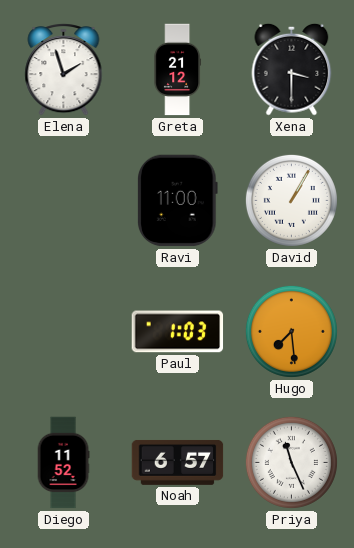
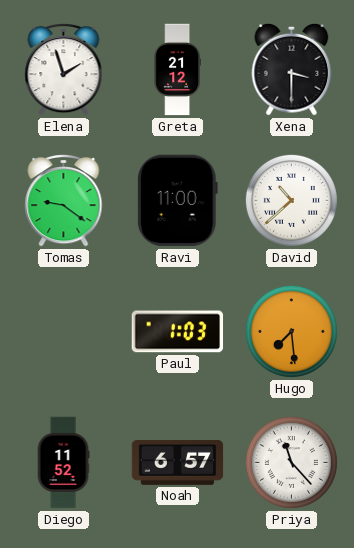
Tomas: none -> 9:21
David: 1:05 -> 10:38
Priya: 11:26 -> 11:23
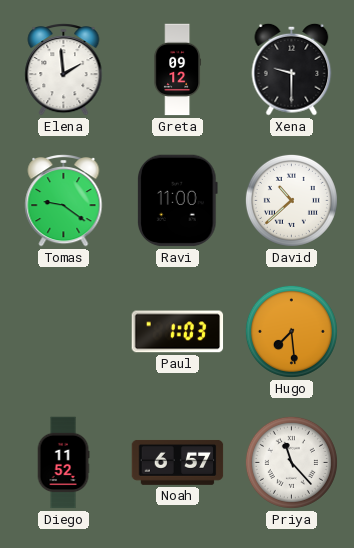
Elena: 1:57 -> 1:59
Greta: 21:12 -> 09:12
Xena: 3:30 -> 9:30
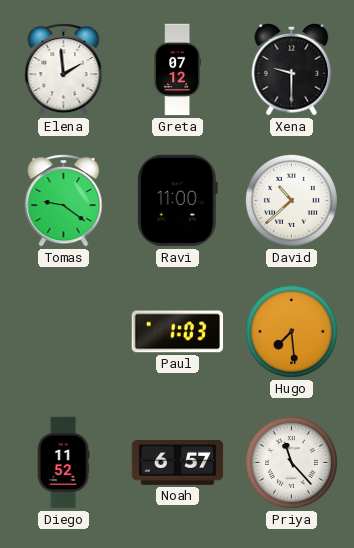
Greta: 09:12 -> 07:12
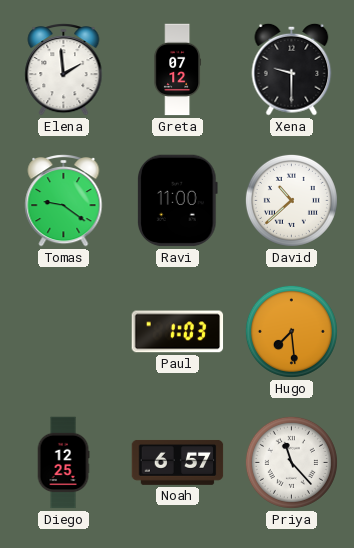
Diego: 11:52 -> 12:25
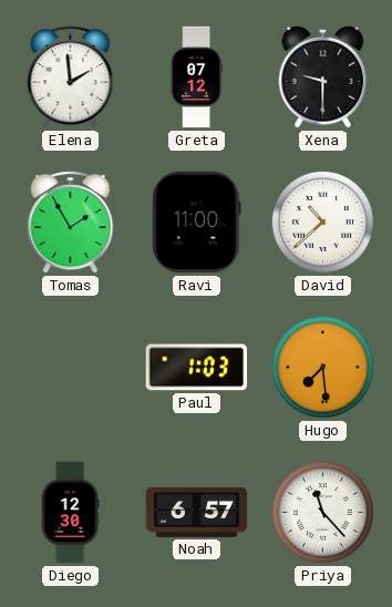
Tomas: 9:21 -> 1:55
Diego: 12:25 -> 12:30
